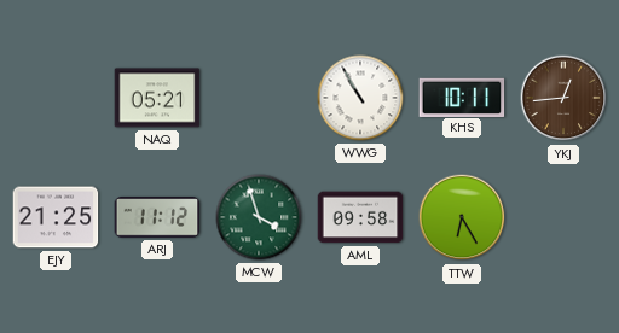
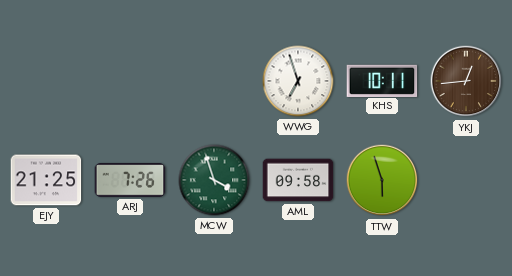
NAQ: 05:21 -> none
WWG: 10:55 -> 6:57
ARJ: 11:12 -> 7:26
TTW: 6:25 -> 5:57
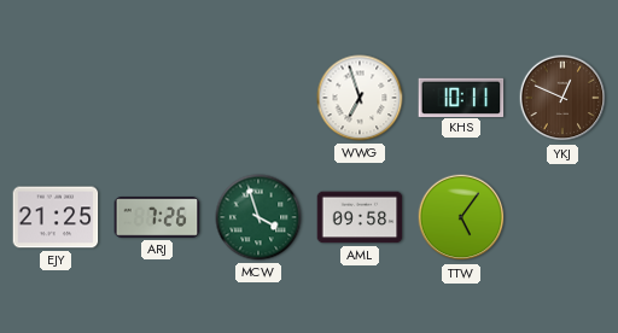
YKJ: 12:44 -> 12:49
TTW: 5:57 -> 5:06
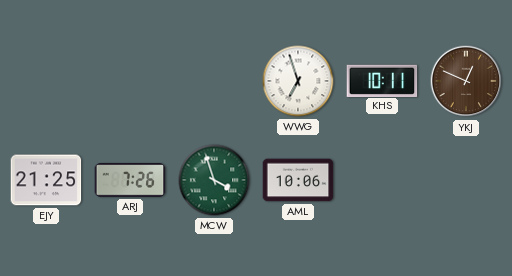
AML: 09:58 -> 10:06
TTW: 5:06 -> none
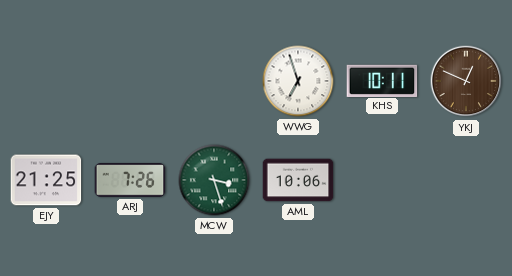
MCW: 3:57 -> 3:27
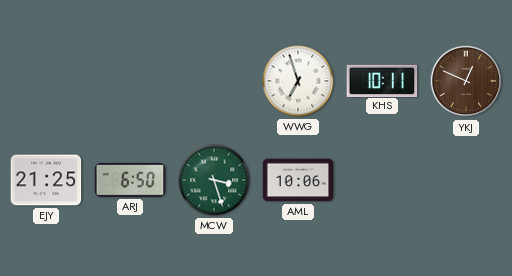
ARJ: 7:26 -> 6:50
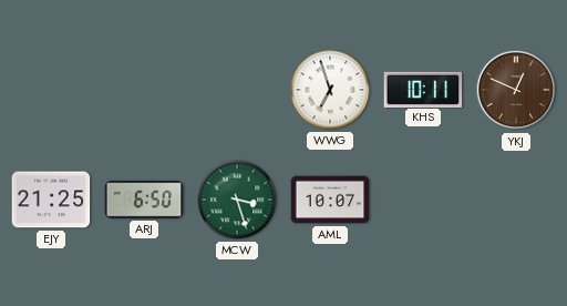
AML: 10:06 -> 10:07
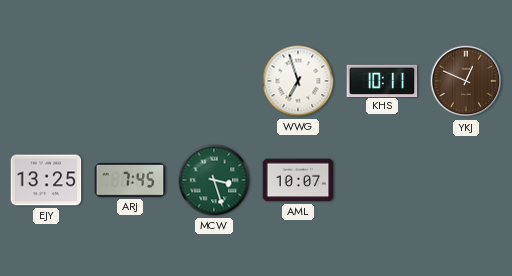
EJY: 21:25 -> 13:25
ARJ: 6:50 -> 7:45
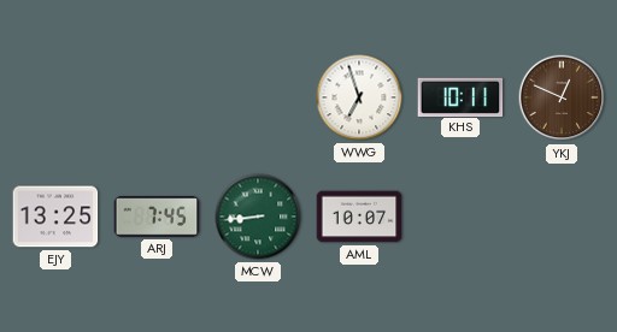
MCW: 3:27 -> 8:44
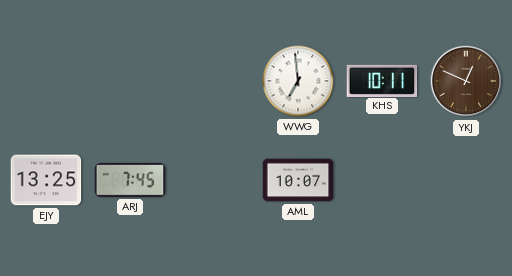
WWG: 6:57 -> 6:59
MCW: 8:44 -> none
